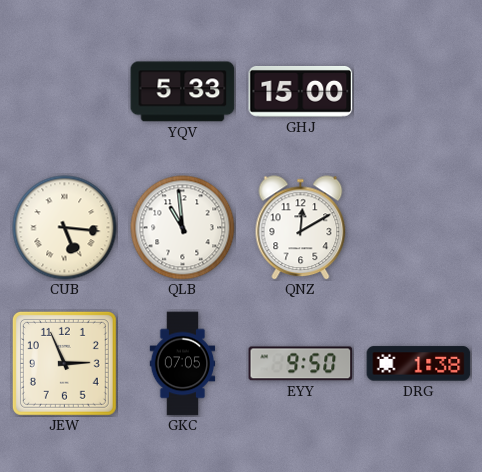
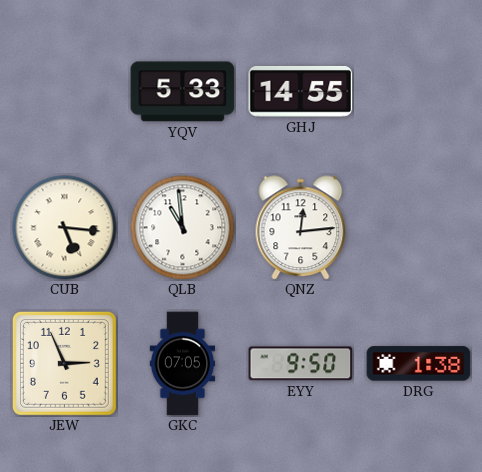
GHJ: 15:00 -> 14:55
QNZ: 12:10 -> 12:14
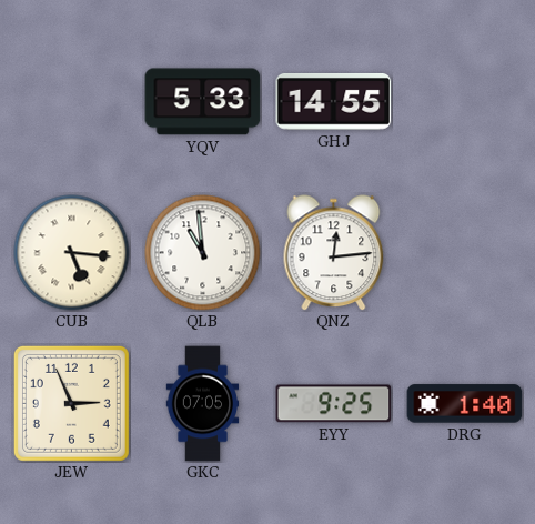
EYY: 9:50 -> 9:25
DRG: 1:38 -> 1:40
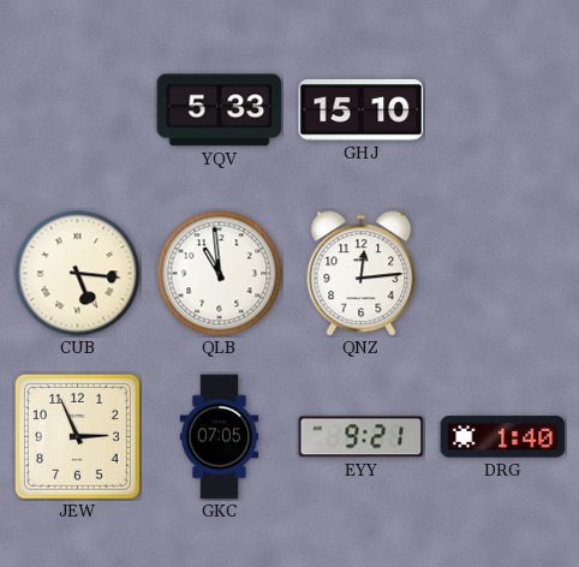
GHJ: 14:55 -> 15:10
EYY: 9:25 -> 9:21
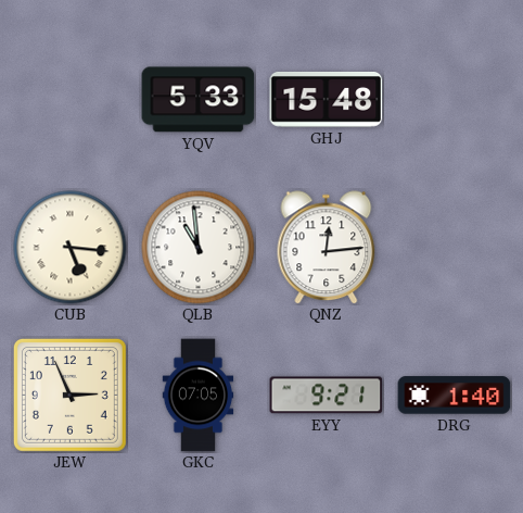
GHJ: 15:10 -> 15:48
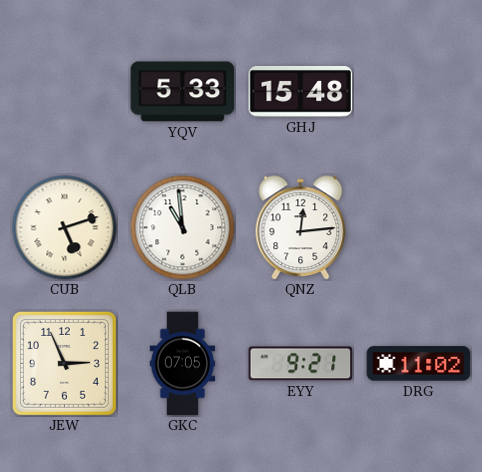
CUB: 5:16 -> 5:12
DRG: 1:40 -> 11:02
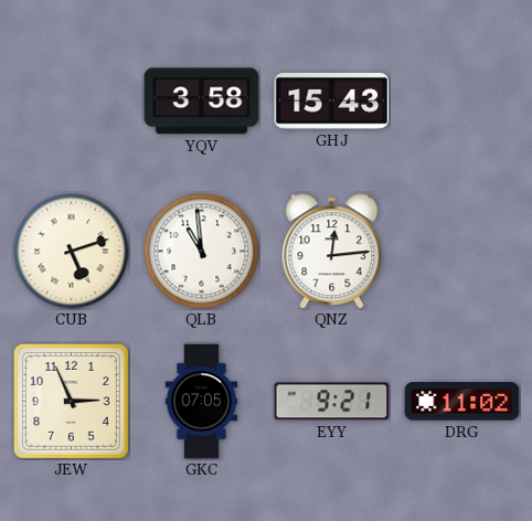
YQV: 5:33 -> 3:58
GHJ: 15:48 -> 15:43
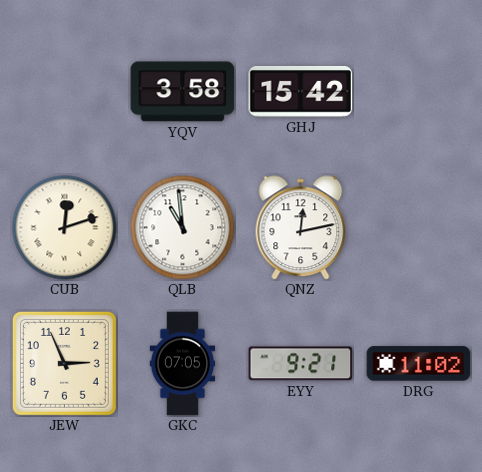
GHJ: 15:43 -> 15:42
CUB: 5:12 -> 12:12
QNZ: 12:14 -> 12:13
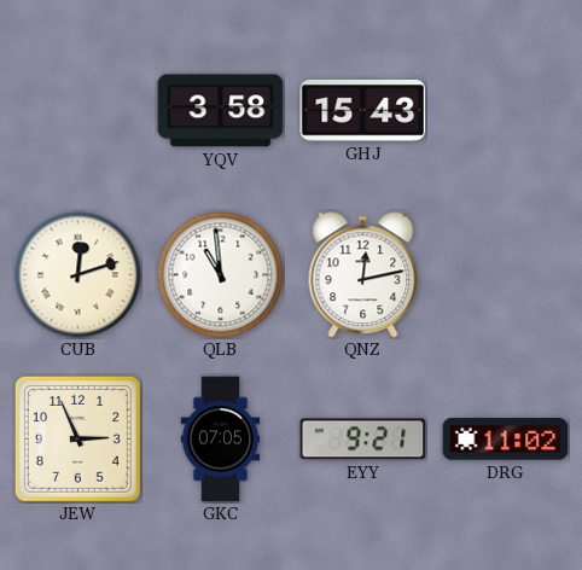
GHJ: 15:42 -> 15:43
